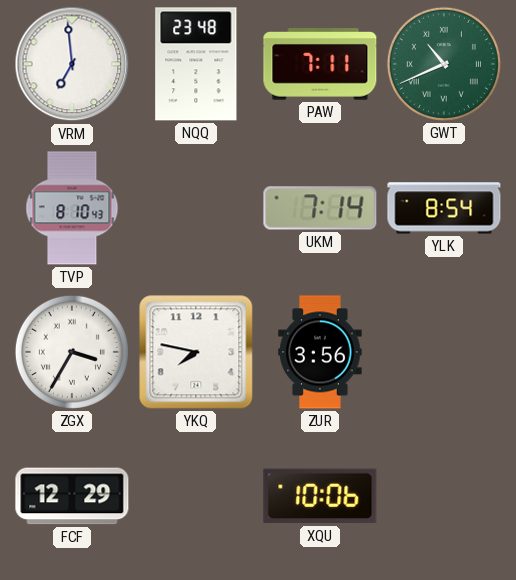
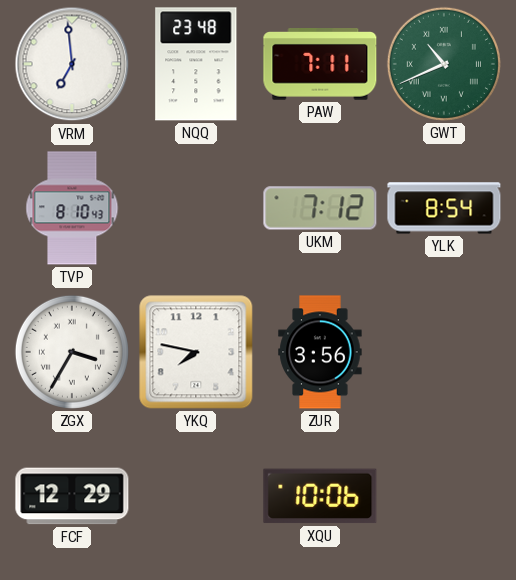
UKM: 7:14 -> 7:12
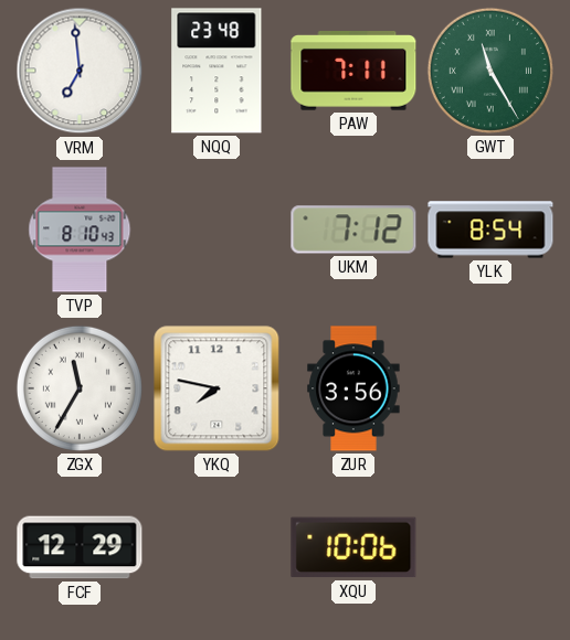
GWT: 10:41 -> 11:25
ZGX: 3:35 -> 11:35
